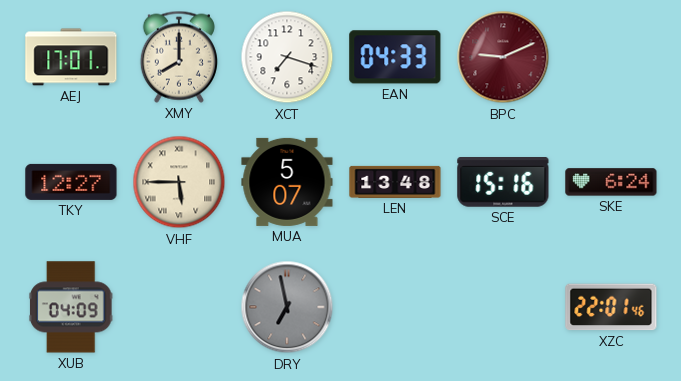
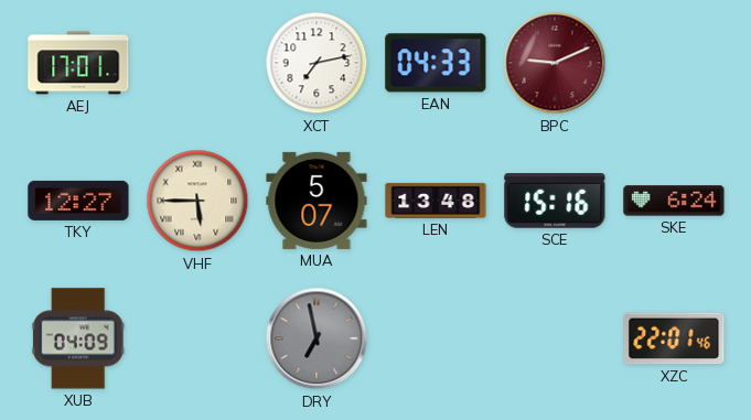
XMY: 8:00 -> none
XCT: 7:18 -> 7:13
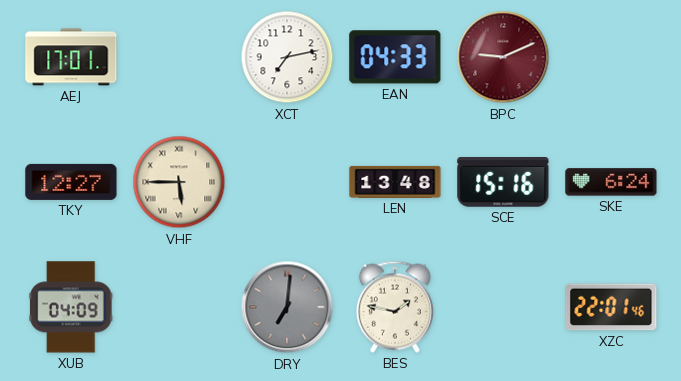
MUA: 5:07 -> none
DRY: 6:58 -> 7:01
BES: none -> 1:47
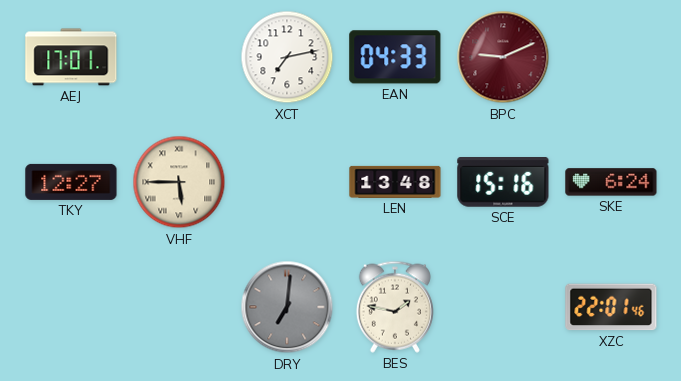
XUB: 04:09 -> none
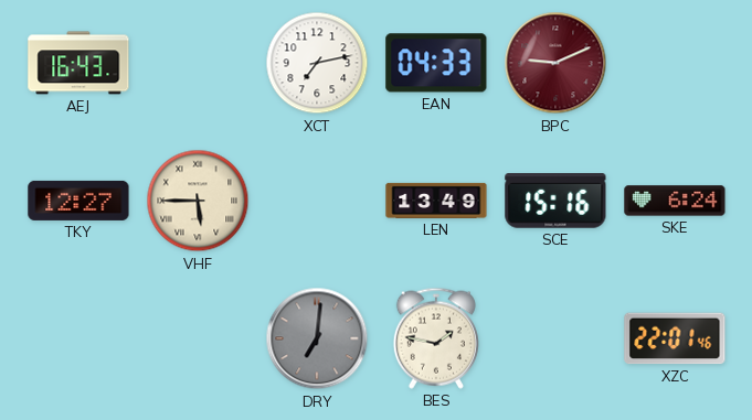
AEJ: 17:01 -> 16:43
LEN: 13:48 -> 13:49
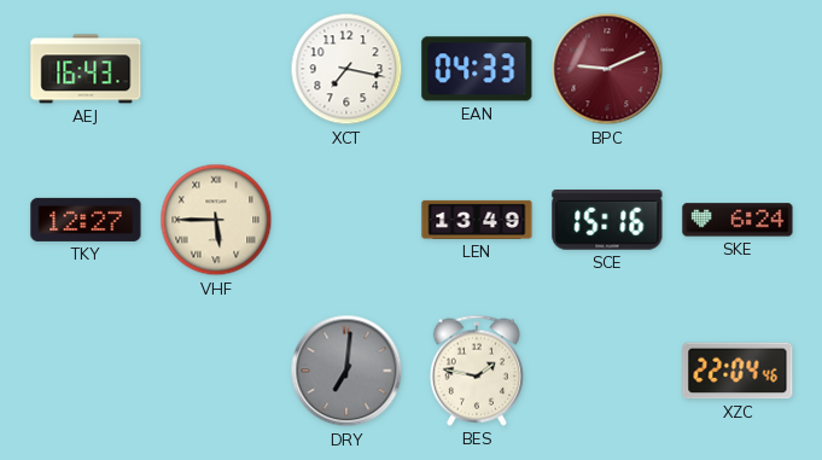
XCT: 7:13 -> 7:17
XZC: 22:01 -> 22:04
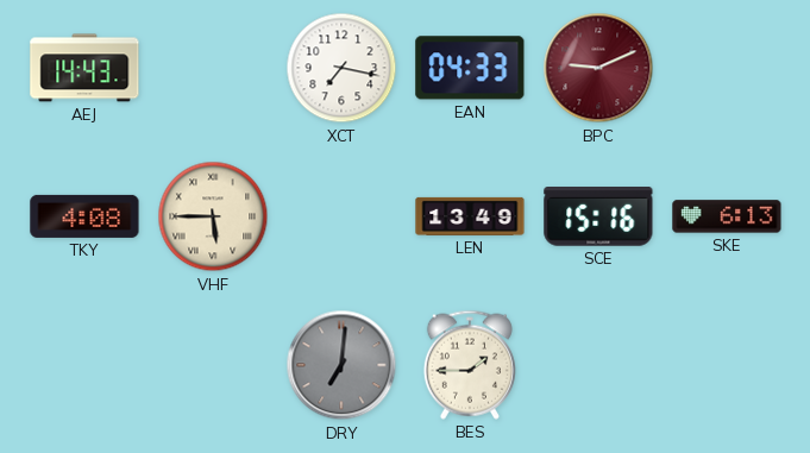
AEJ: 16:43 -> 14:43
TKY: 12:27 -> 4:08
SKE: 6:24 -> 6:13
BES: 1:47 -> 1:45
XZC: 22:04 -> none
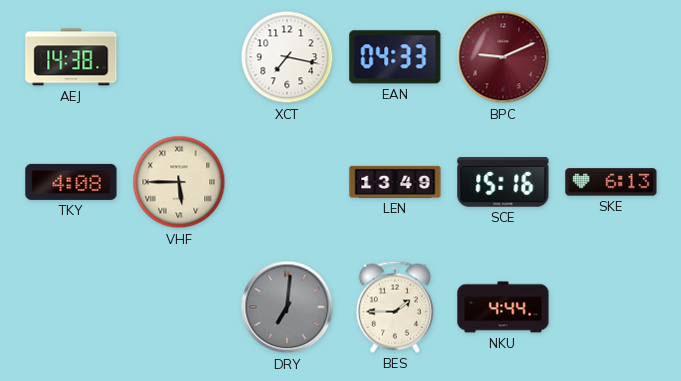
AEJ: 14:43 -> 14:38
NKU: none -> 4:44
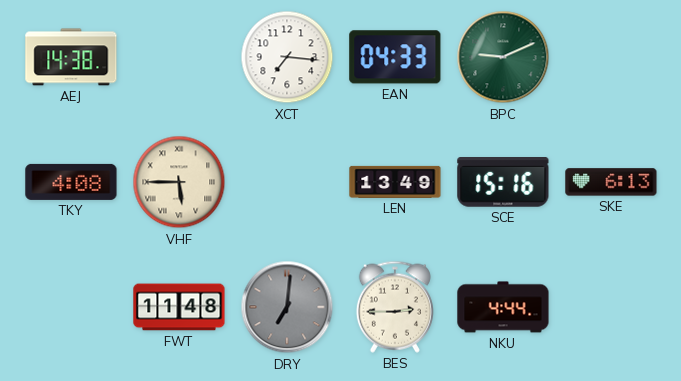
XCT: 7:17 -> 7:16
BPC dial: burgundy -> green
FWT: none -> 11:48
BES: 1:45 -> 2:45
